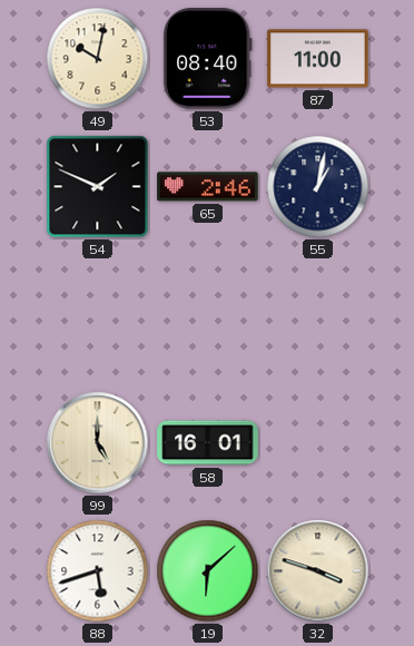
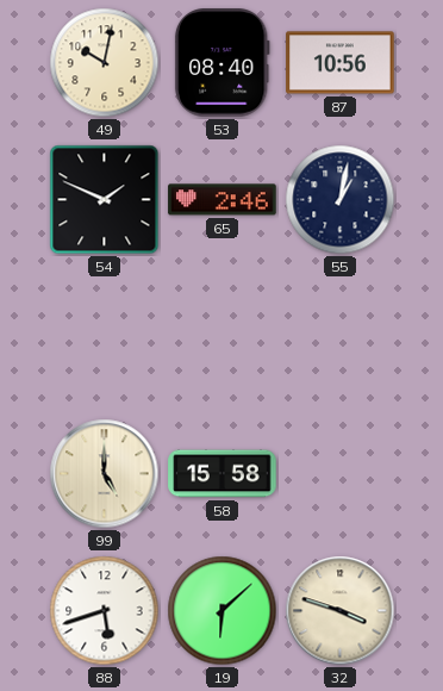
87: 11:00 -> 10:56
58: 16:01 -> 15:58
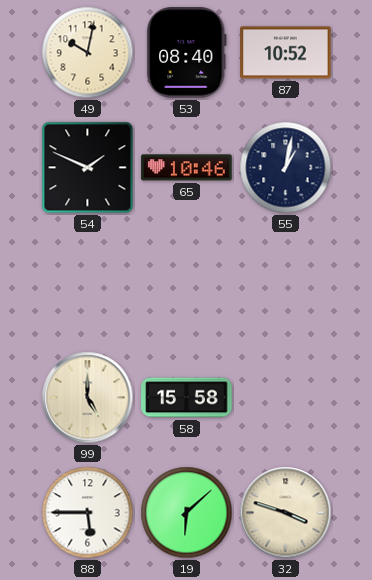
87: 10:56 -> 10:52
65: 2:46 -> 10:46
88: 5:42 -> 5:45
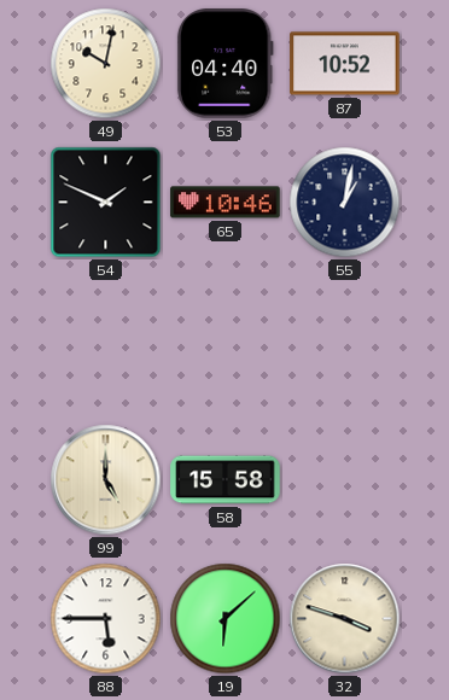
53: 08:40 -> 04:40
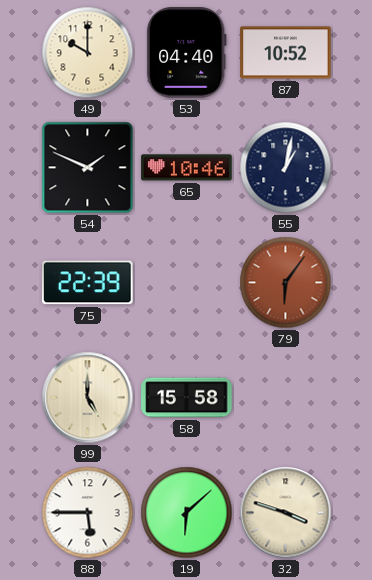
49: 10:02 -> 10:00
75: none -> 22:39
79: none -> 6:06
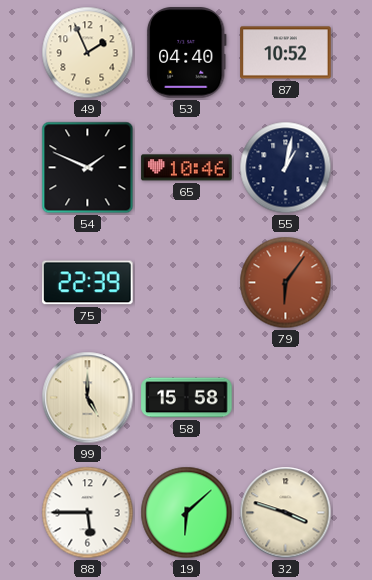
49: 10:00 -> 1:56
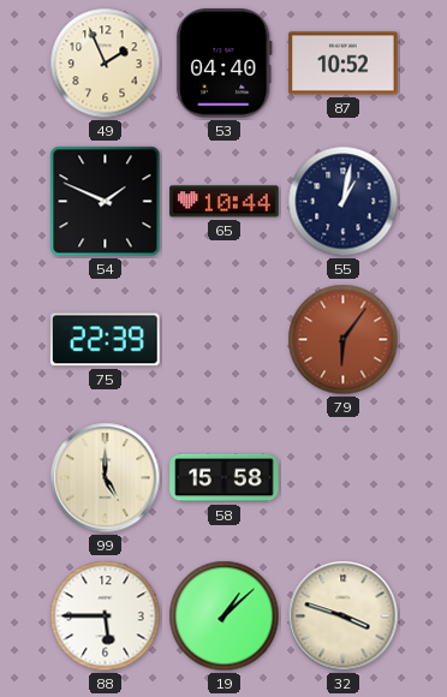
65: 10:46 -> 10:44
19: 6:08 -> 1:08
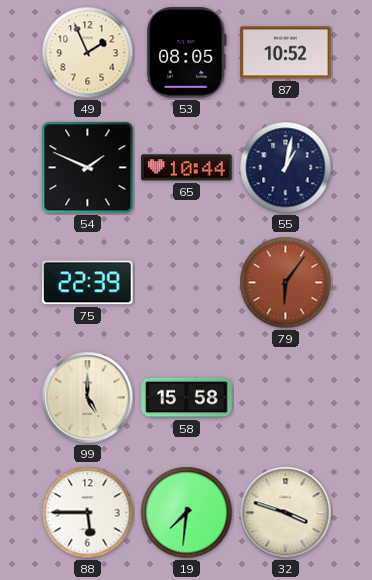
53: 04:40 -> 08:05
19: 1:08 -> 7:31
